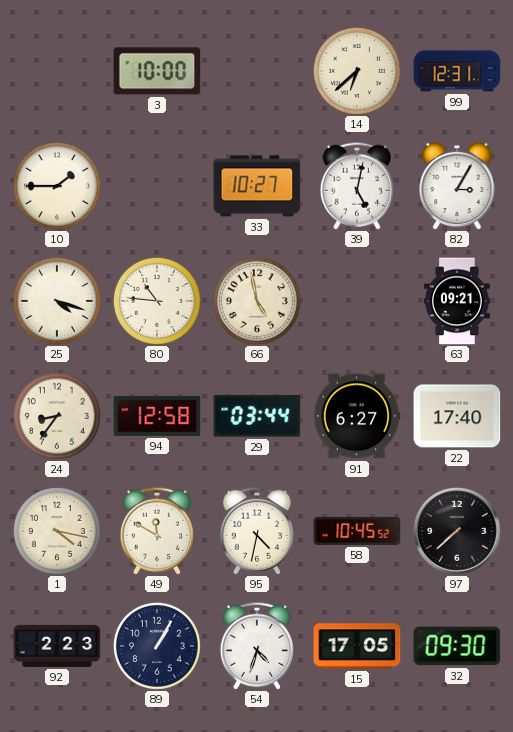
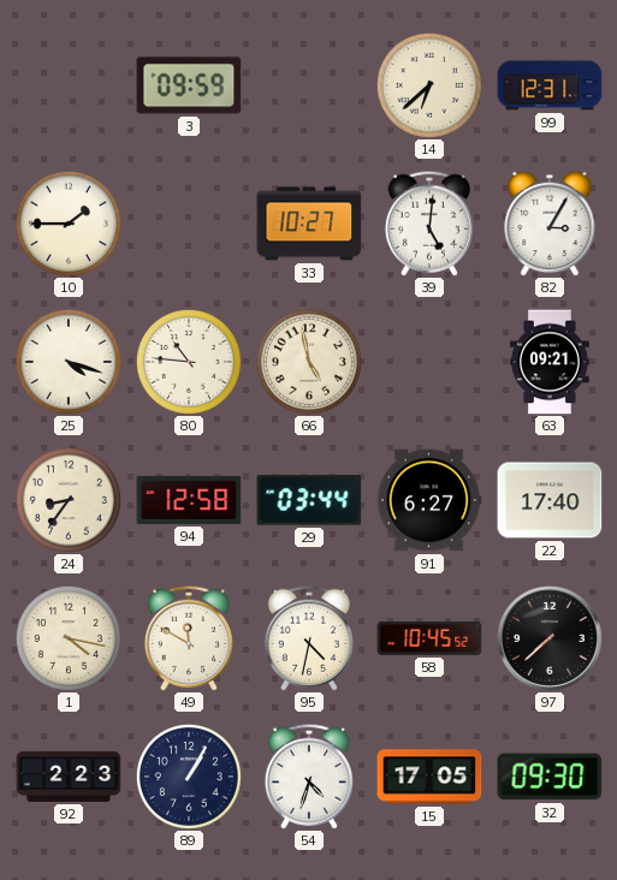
3: 10:00 -> 09:59
39: 5:02 -> 5:01
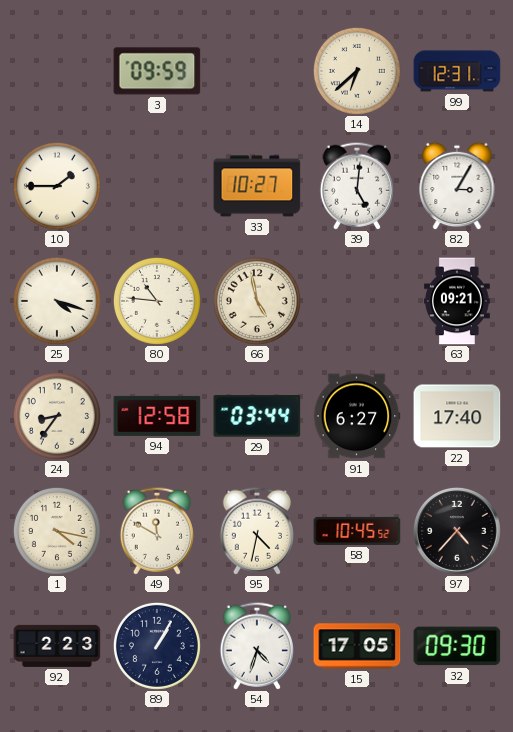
97: 7:38 -> 4:37
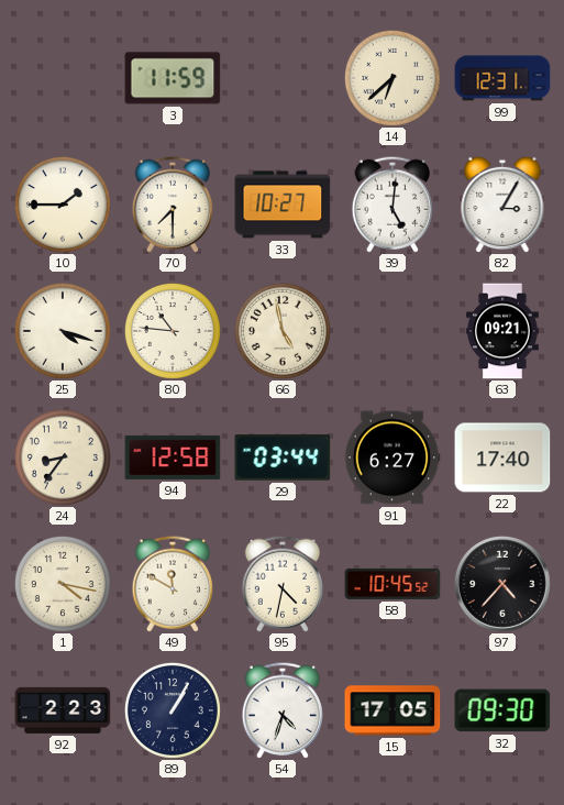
3: 09:59 -> 11:59
70: none -> 7:30
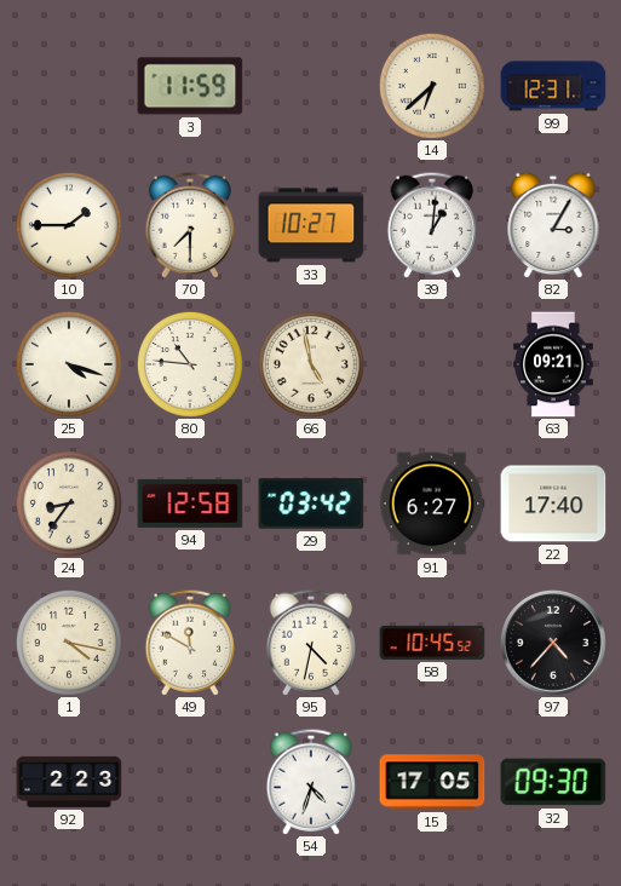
39: 5:01 -> 1:01
29: 03:44 -> 03:42
89: 1:05 -> none
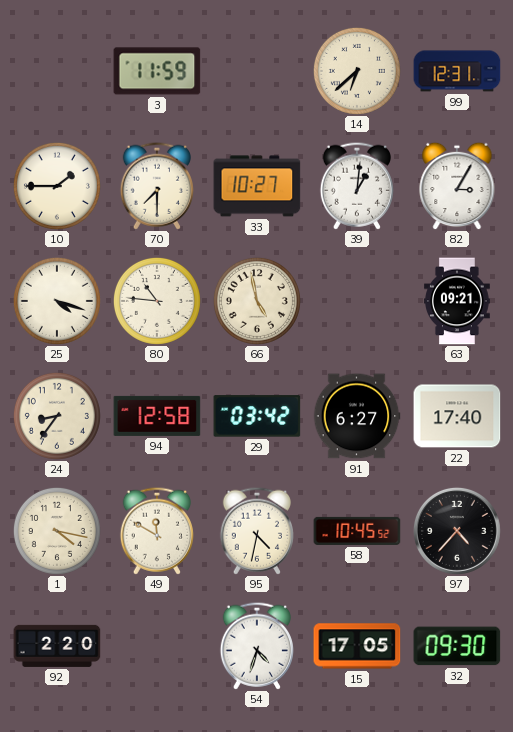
92: 2:23 -> 2:20
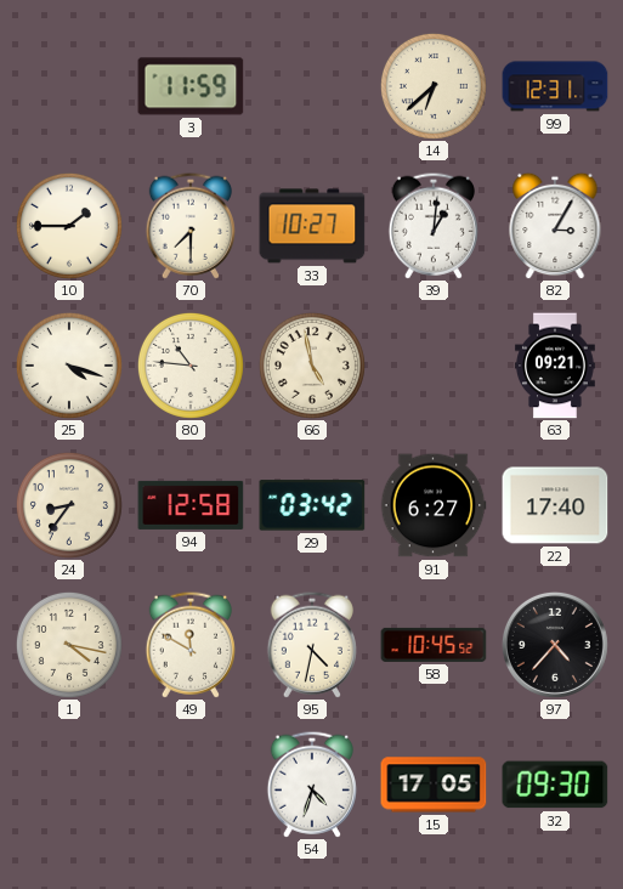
92: 2:20 -> none
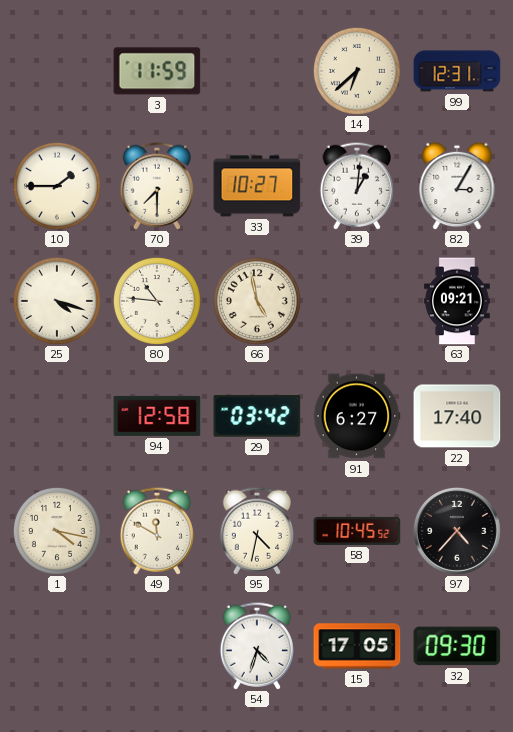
24: 8:36 -> none
